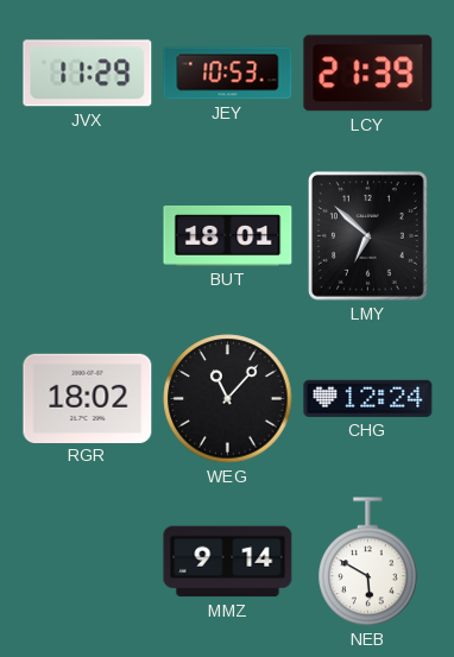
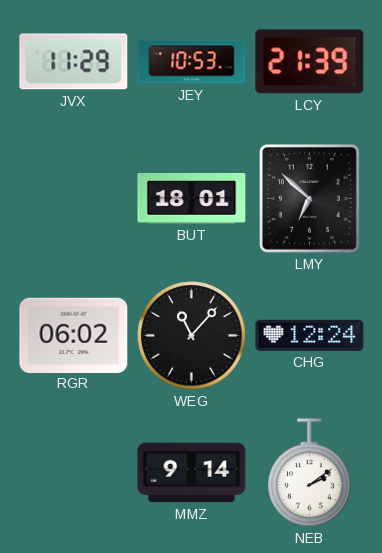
RGR: 18:02 -> 06:02
NEB: 5:50 -> 2:09
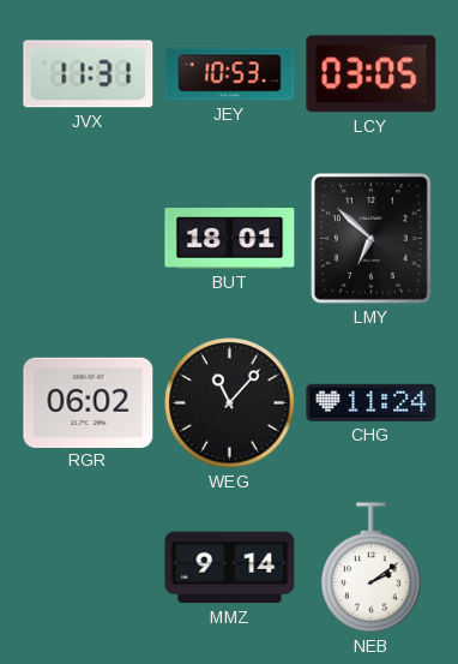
JVX: 11:29 -> 11:31
LCY: 21:39 -> 03:05
CHG: 12:24 -> 11:24
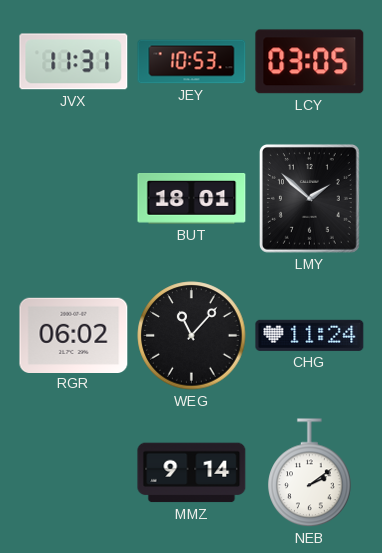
LMY: 6:52 -> 1:52
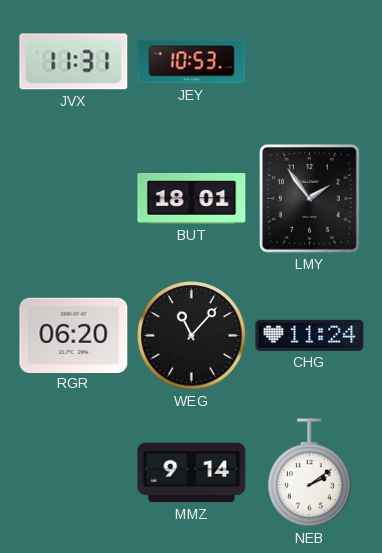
LCY: 03:05 -> none
LMY: 1:52 -> 1:54
RGR: 06:02 -> 06:20
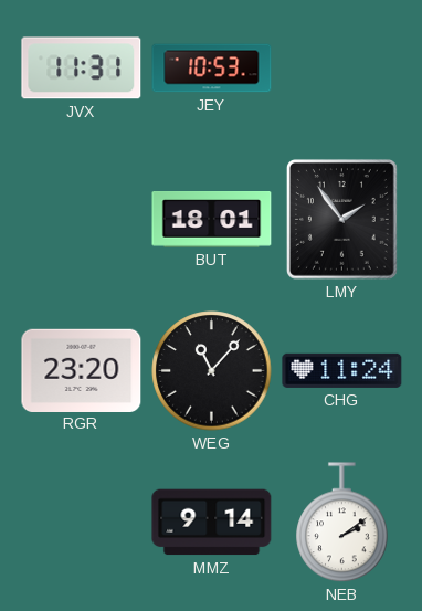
RGR: 06:20 -> 23:20
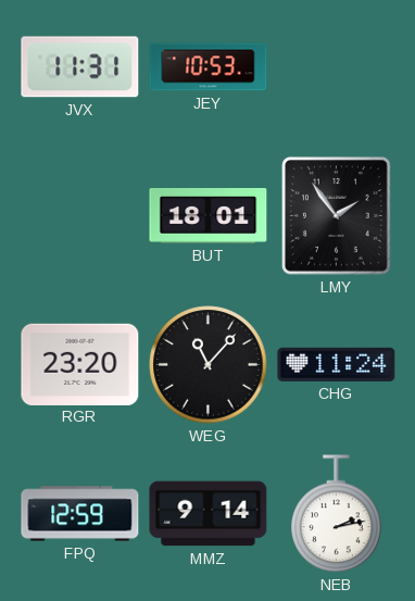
FPQ: none -> 12:59
NEB: 2:09 -> 2:13
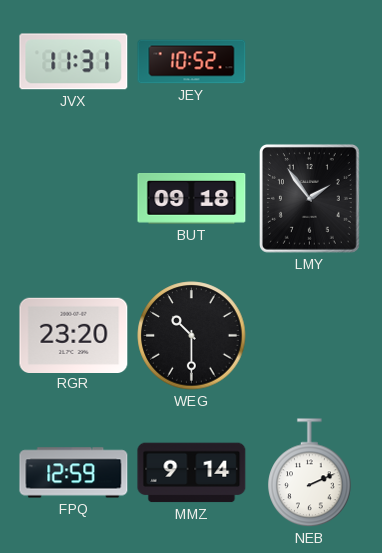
JEY: 10:53 -> 10:52
BUT: 18:01 -> 09:18
WEG: 11:07 -> 10:30
CHG: 11:24 -> none
NEB: 2:13 -> 2:11
